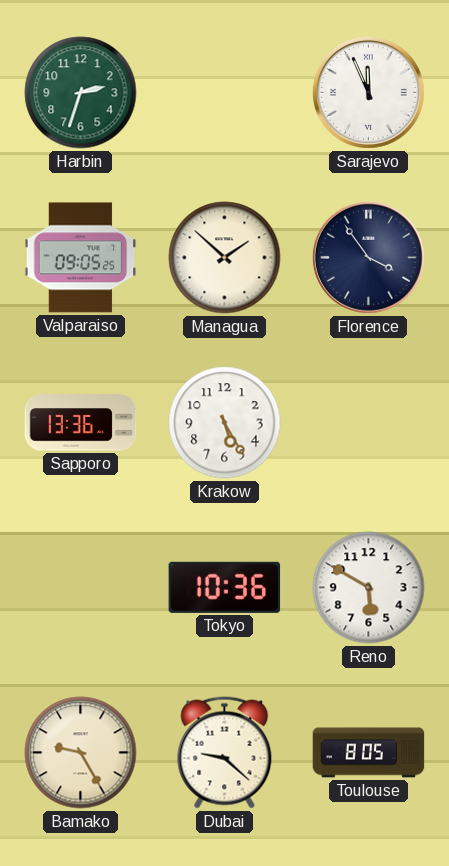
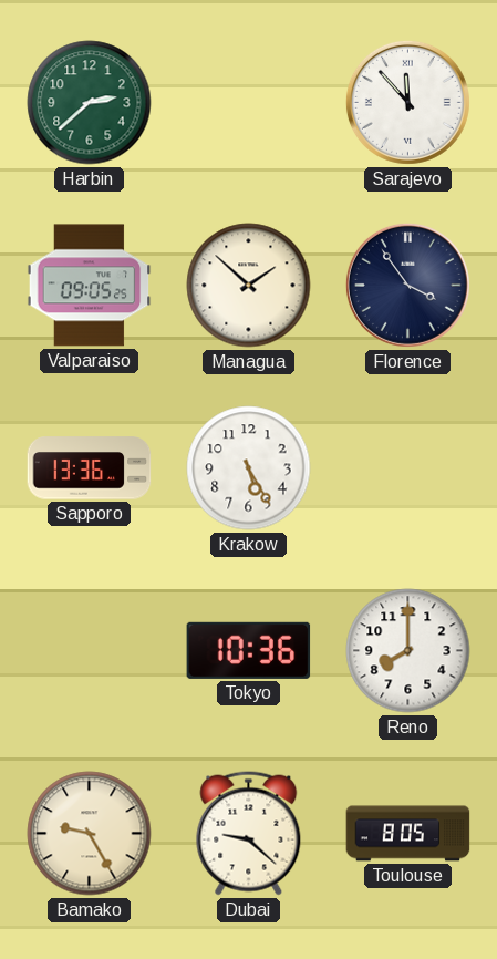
Harbin: 2:33 -> 2:38
Sarajevo: 11:56 -> 11:53
Reno: 5:50 -> 8:00
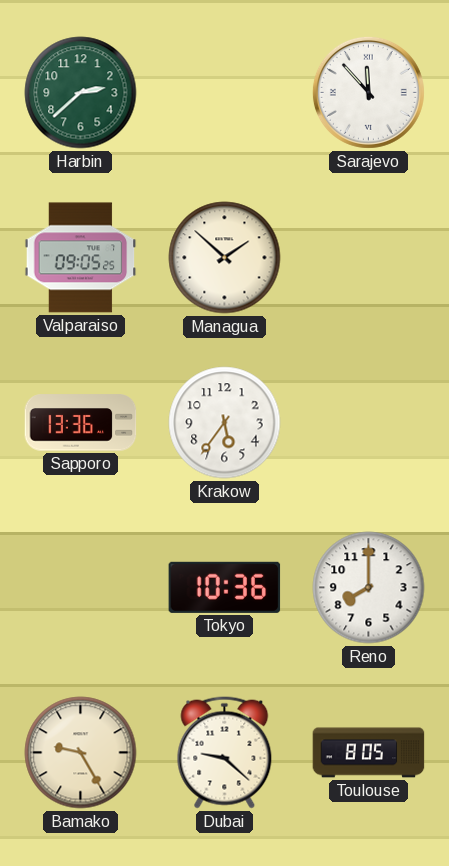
Florence: 3:54 -> none
Krakow: 5:25 -> 5:36
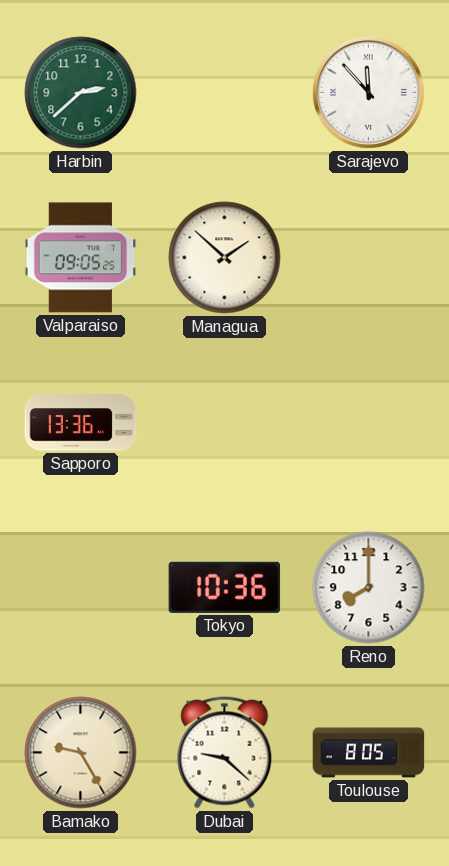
Krakow: 5:36 -> none
